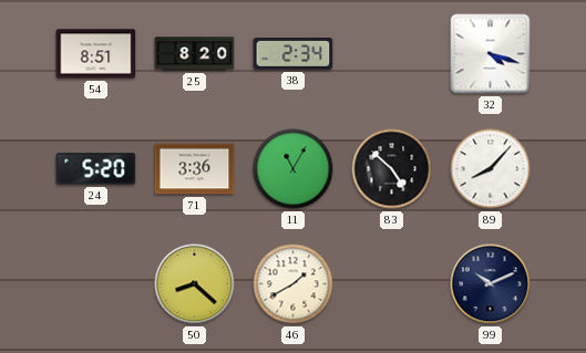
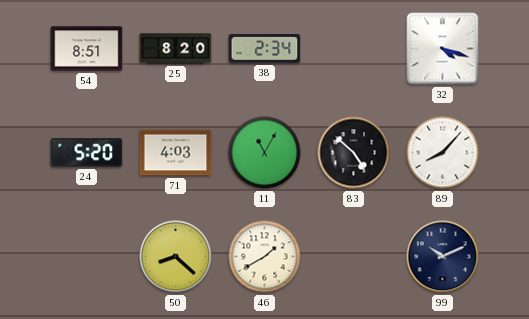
71: 3:36 -> 4:03
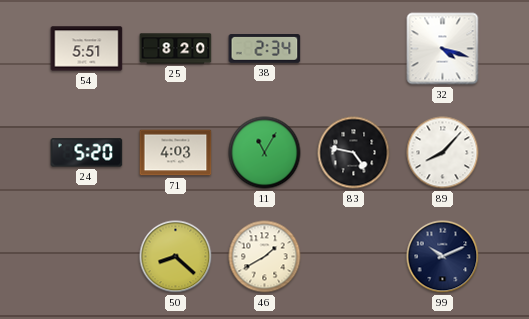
54: 8:51 -> 5:51
83: 4:52 -> 4:47
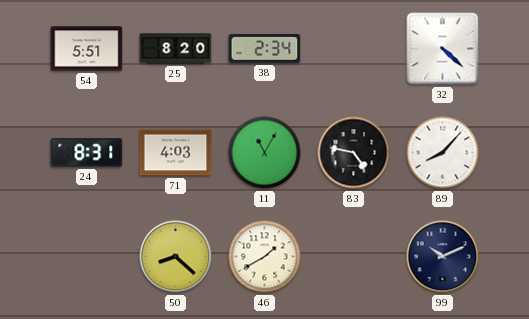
32: 4:18 -> 4:22
24: 5:20 -> 8:31
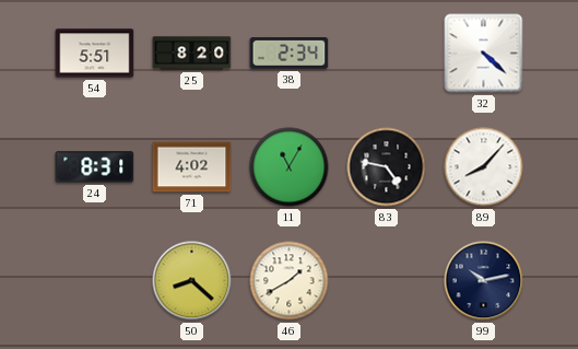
71: 4:03 -> 4:02
99: 10:11 -> 10:13
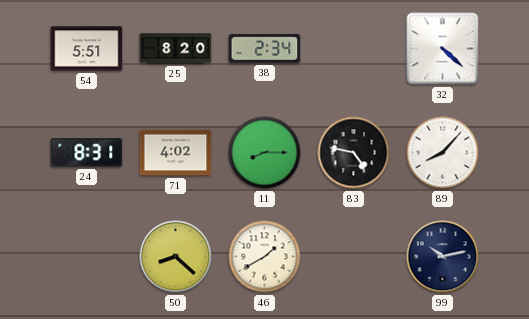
11: 11:05 -> 8:15
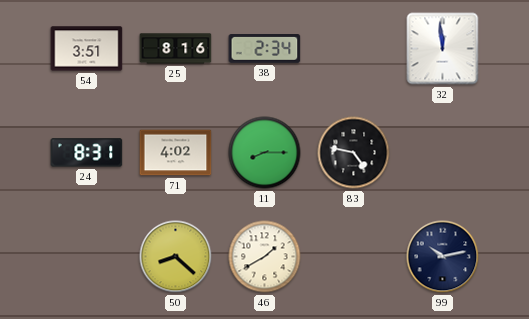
54: 5:51 -> 3:51
25: 8:20 -> 8:16
32: 4:22 -> 11:59
89: 8:07 -> none
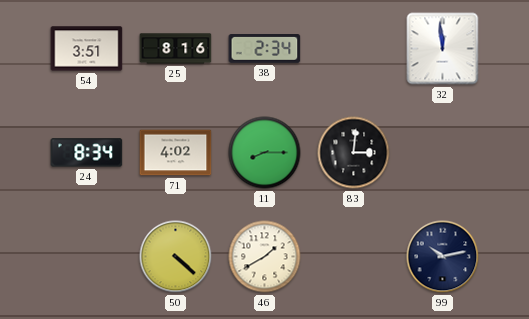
24: 8:31 -> 8:34
83: 4:47 -> 3:01
50: 8:22 -> 4:22
